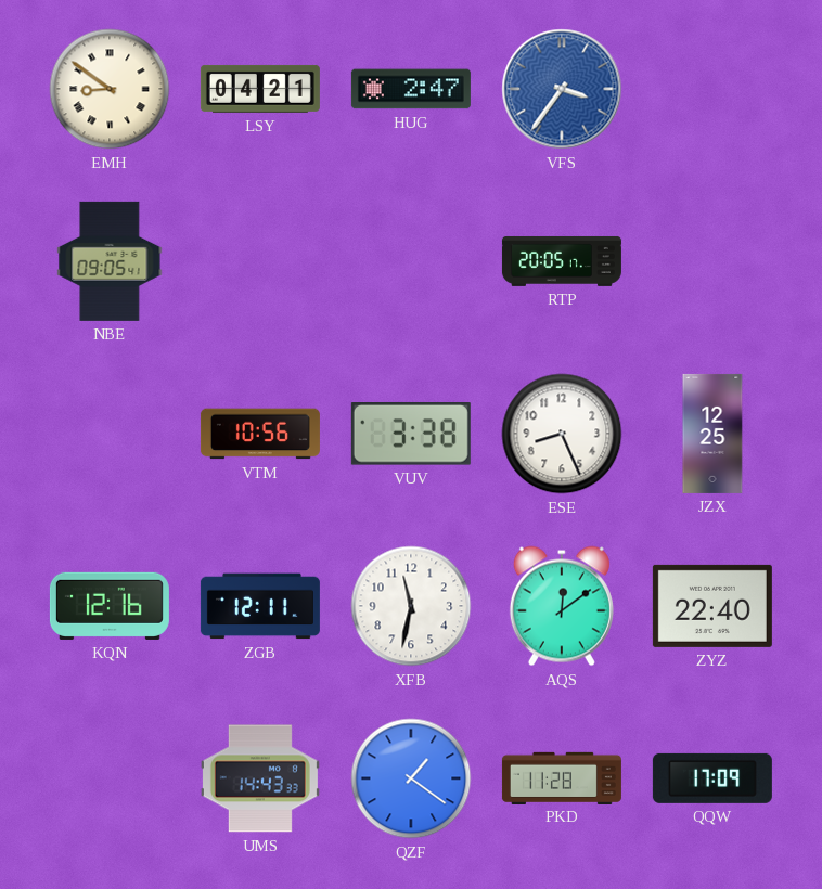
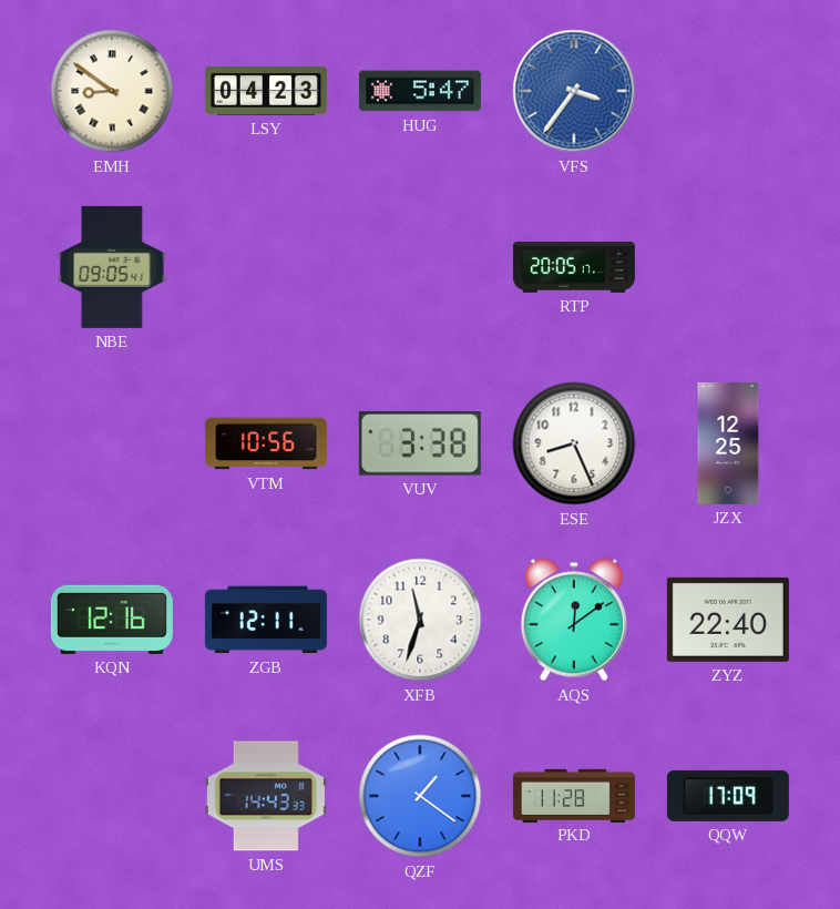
LSY: 04:21 -> 04:23
HUG: 2:47 -> 5:47
XFB: 11:32 -> 11:33
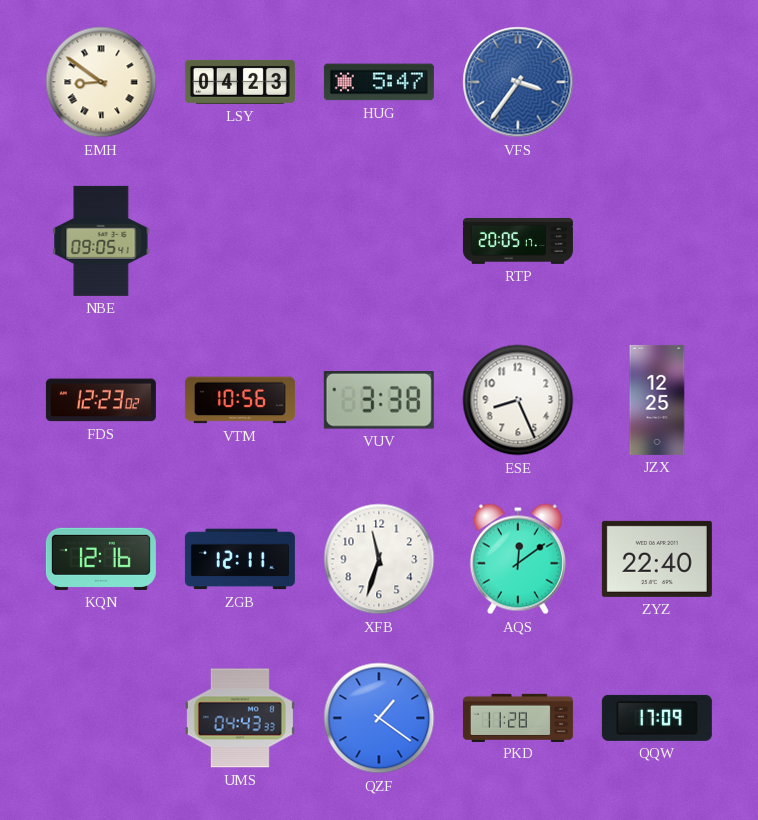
FDS: none -> 12:23
UMS: 14:43 -> 04:43
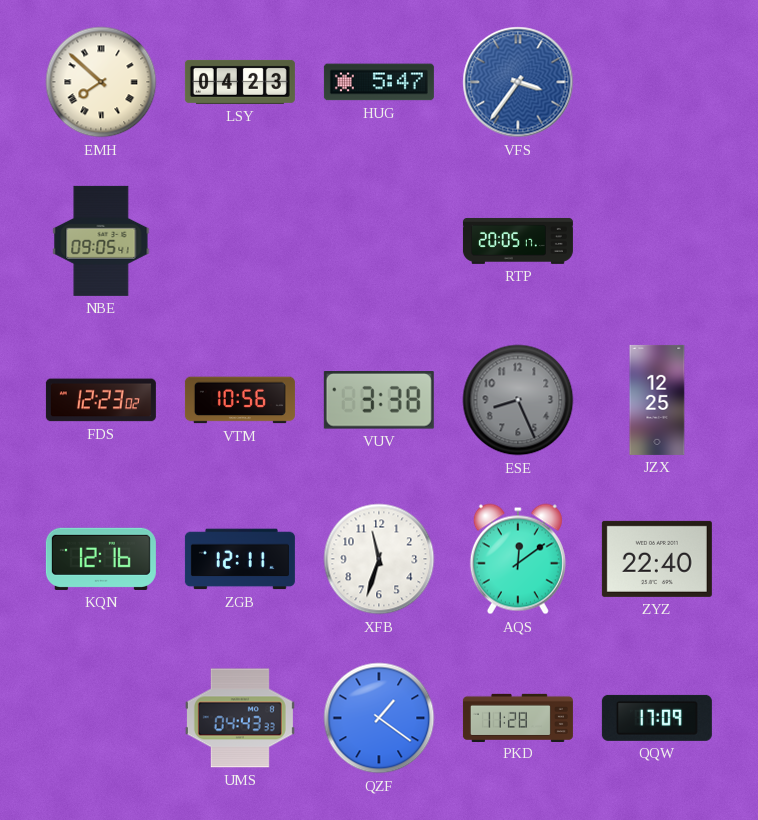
EMH: 8:51 -> 7:52
ESE dial: white -> grey
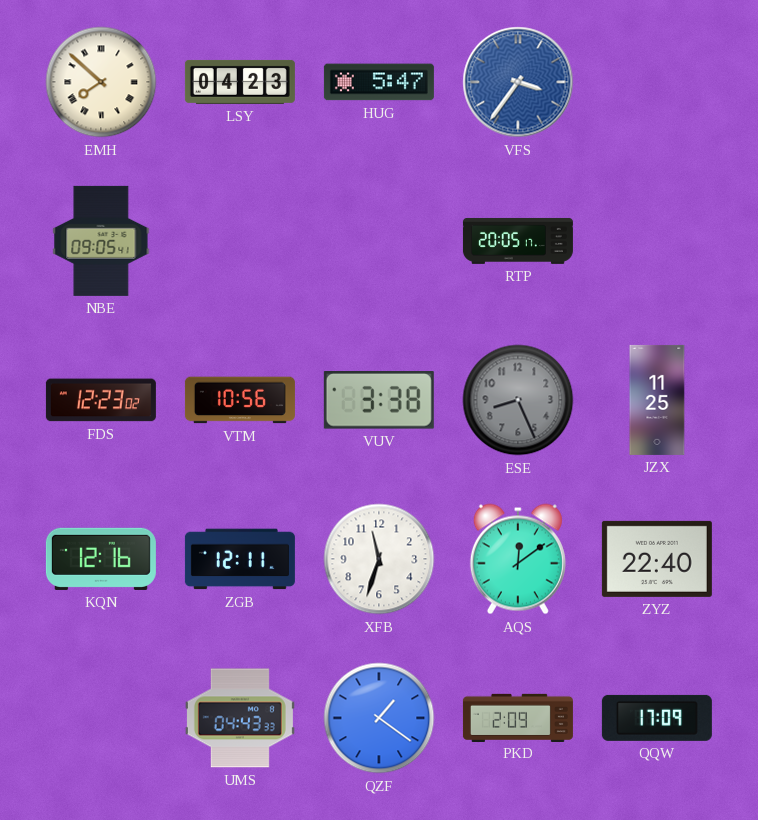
JZX: 12:25 -> 11:25
PKD: 11:28 -> 2:09
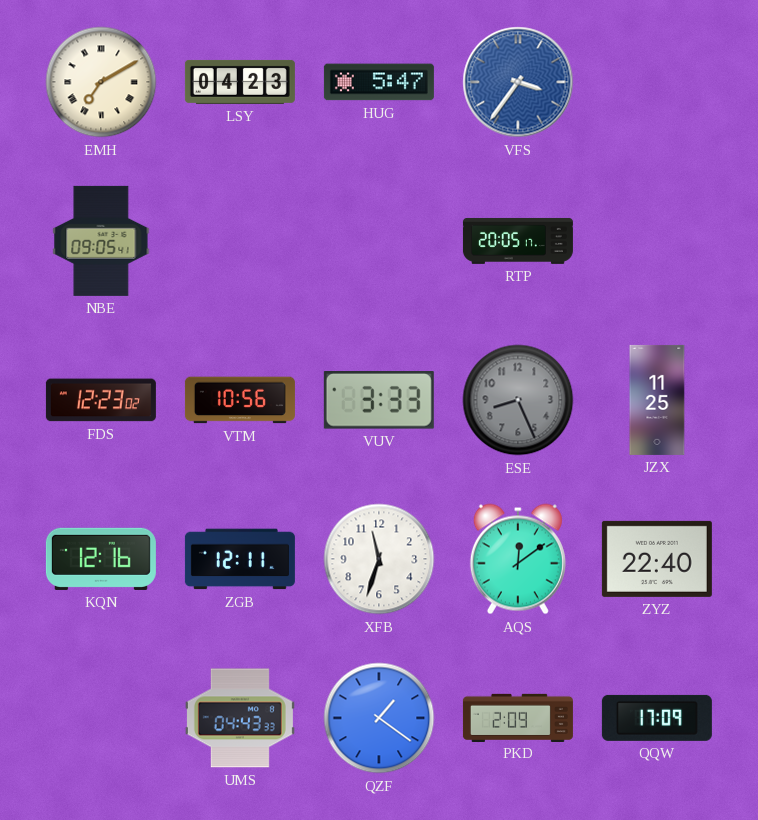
EMH: 7:52 -> 7:10
VUV: 3:38 -> 3:33
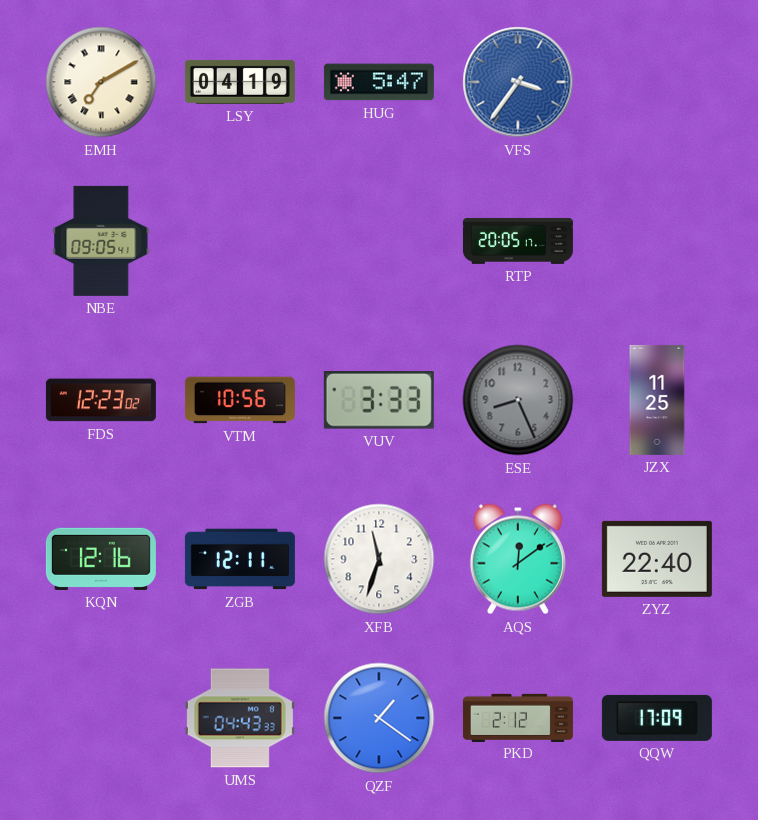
LSY: 04:23 -> 04:19
PKD: 2:09 -> 2:12
